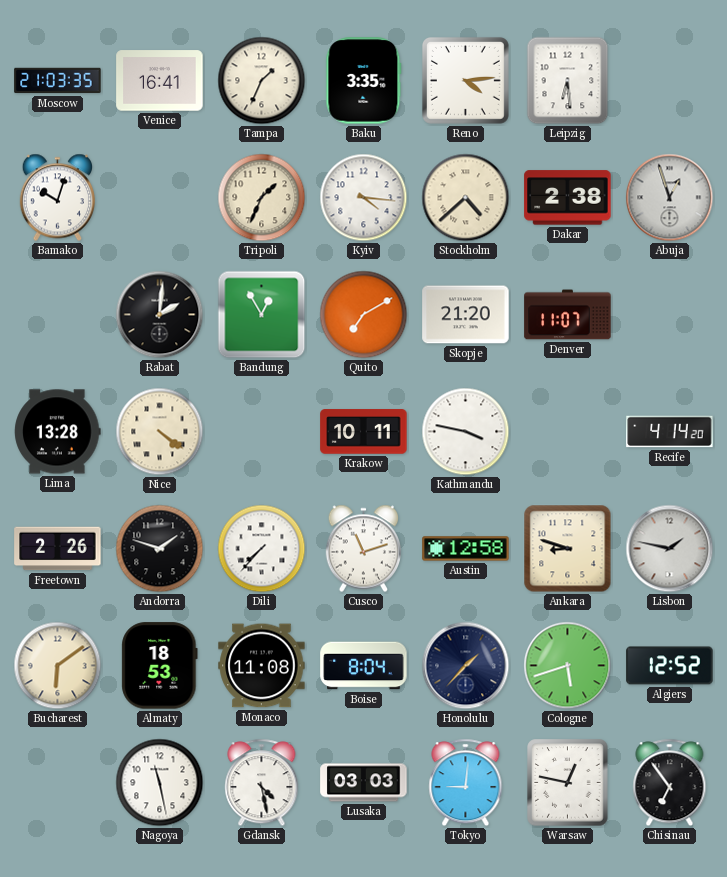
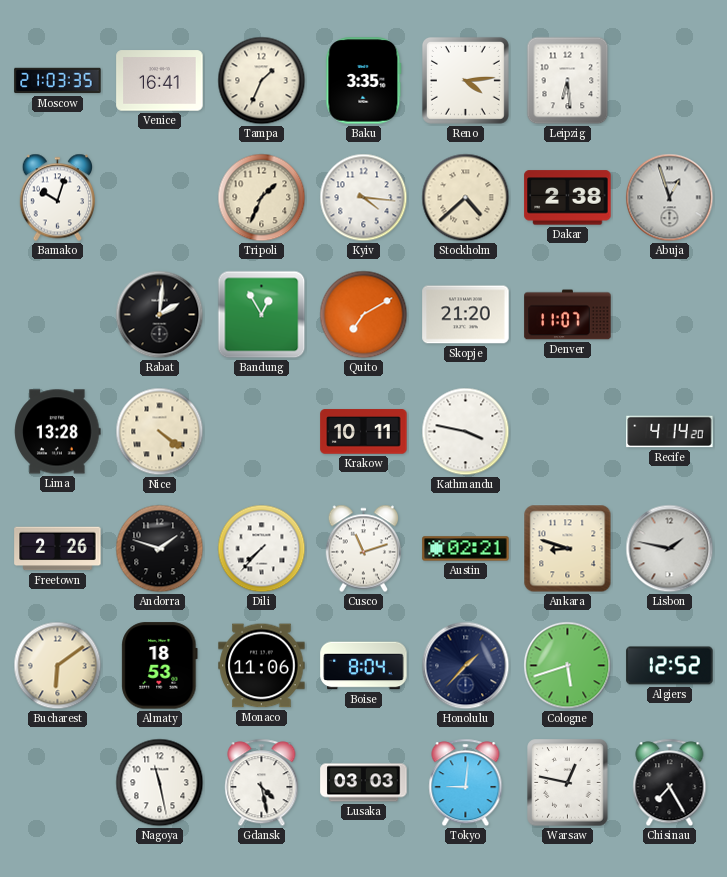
Austin: 12:58 -> 02:21
Monaco: 11:08 -> 11:06
Chisinau: 6:54 -> 7:25
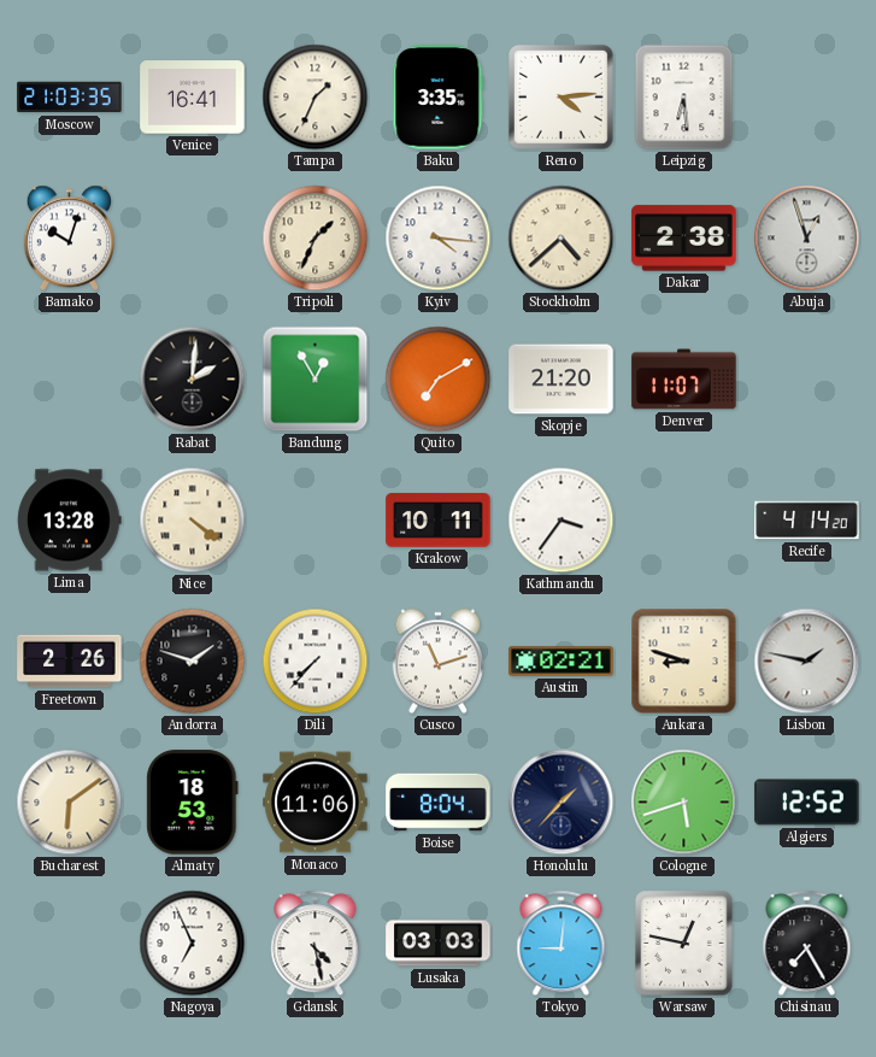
Kathmandu: 3:47 -> 3:36
Nagoya: 11:28 -> 6:56
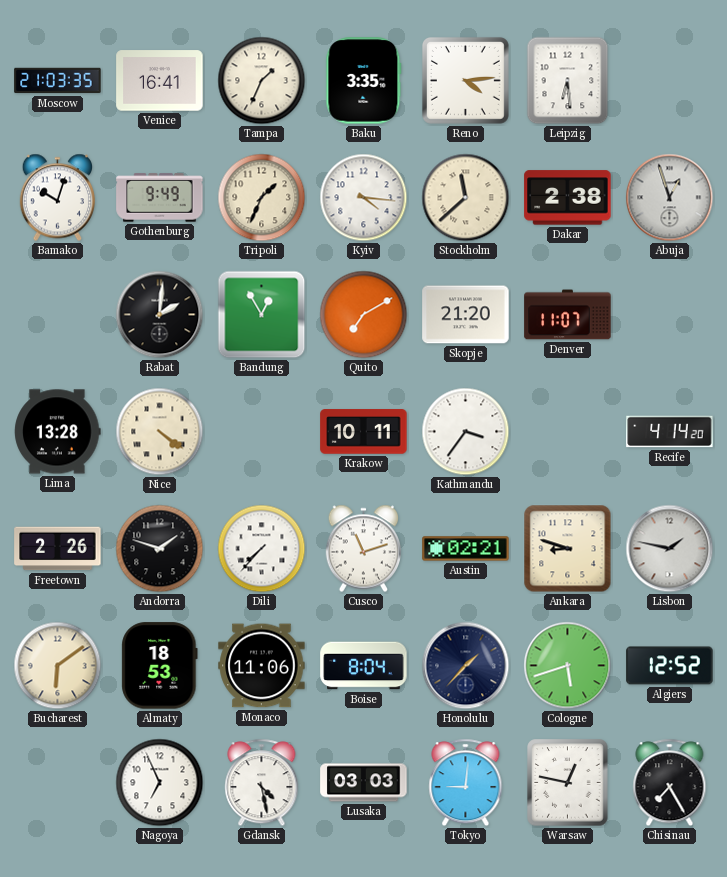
Gothenburg: none -> 9:49
Stockholm: 4:38 -> 11:38
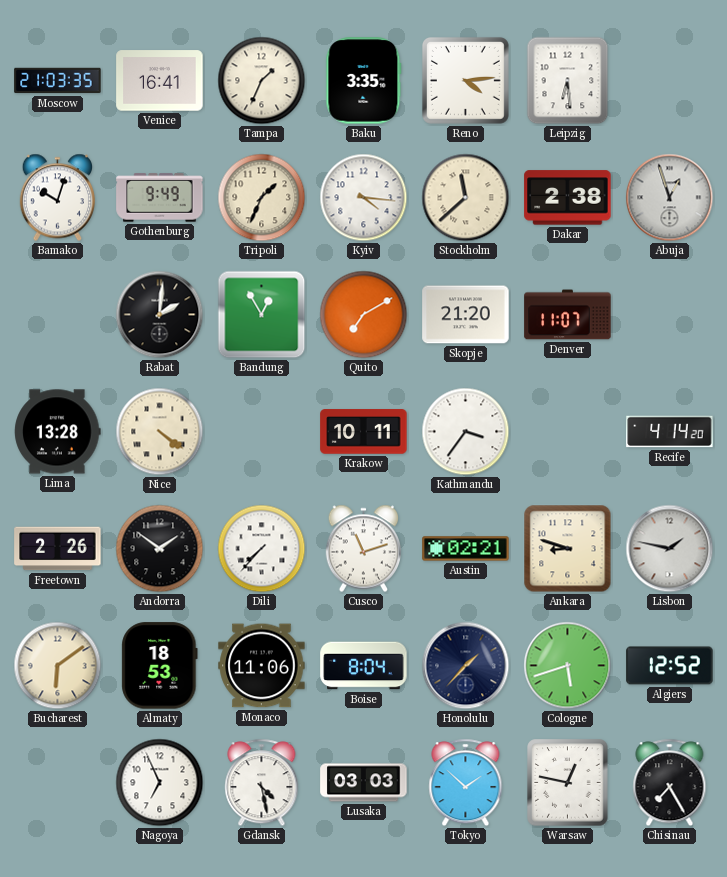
Andorra: 1:48 -> 1:51
Tokyo: 9:01 -> 1:52
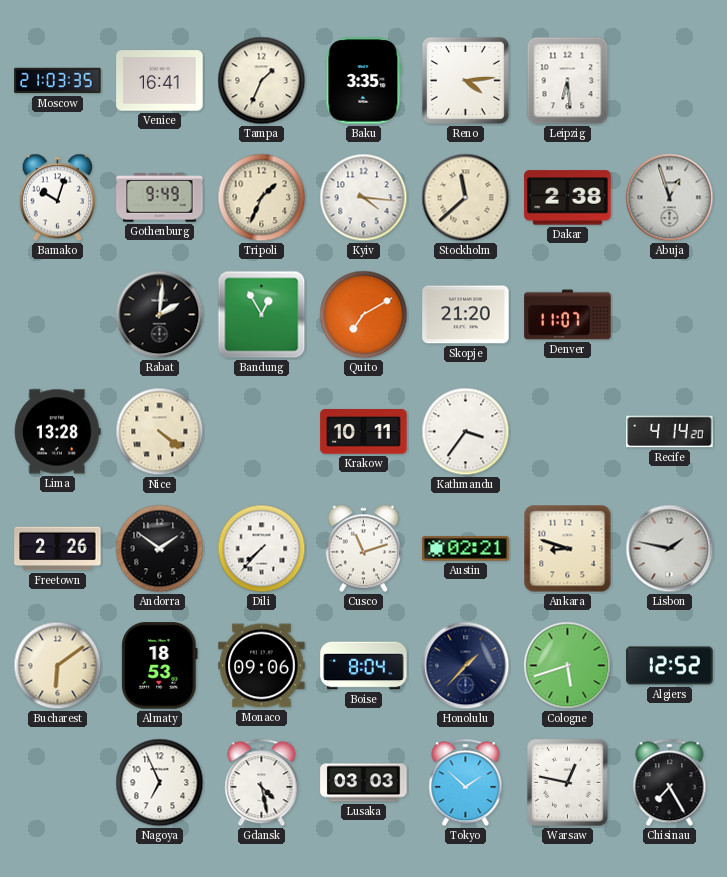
Monaco: 11:06 -> 09:06
